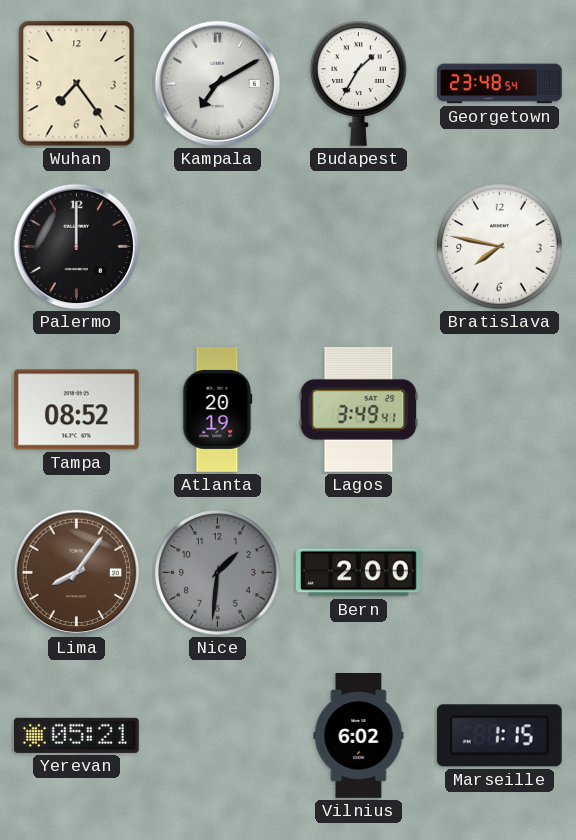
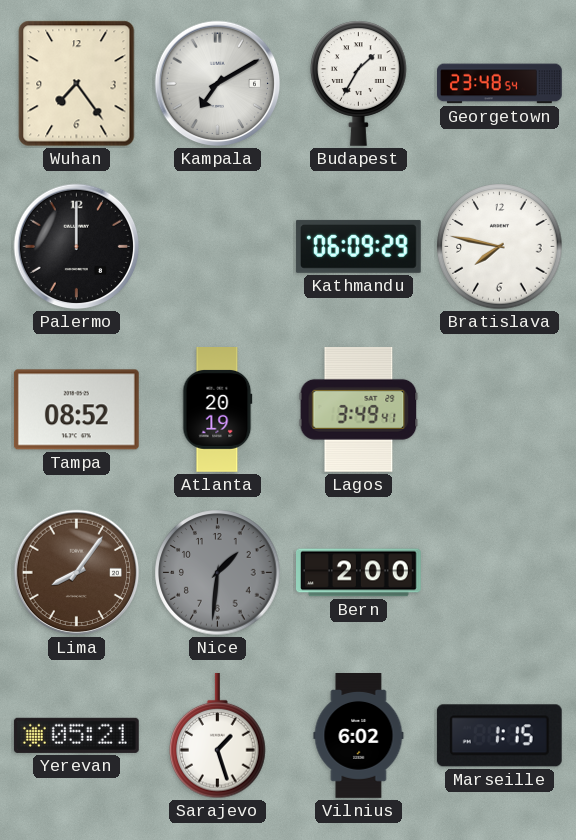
Kathmandu: none -> 06:09
Sarajevo: none -> 1:27
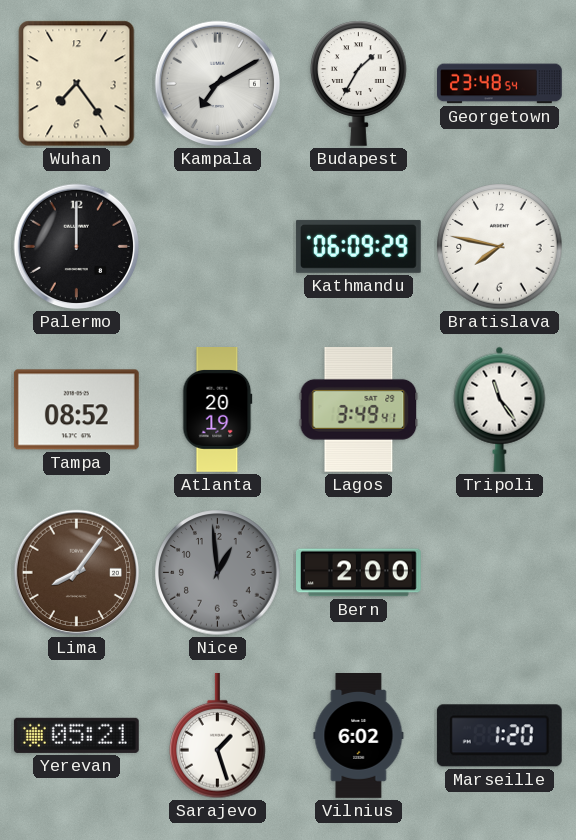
Tripoli: none -> 11:24
Nice: 1:31 -> 12:59
Marseille: 1:15 -> 1:20
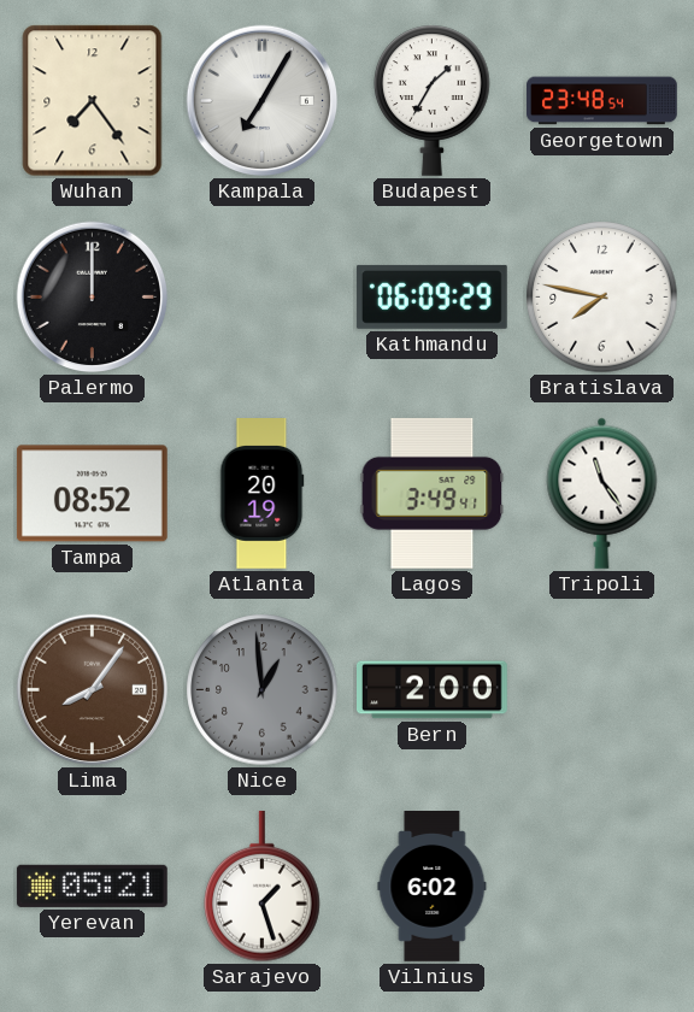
Kampala: 7:10 -> 7:05
Marseille: 1:20 -> none
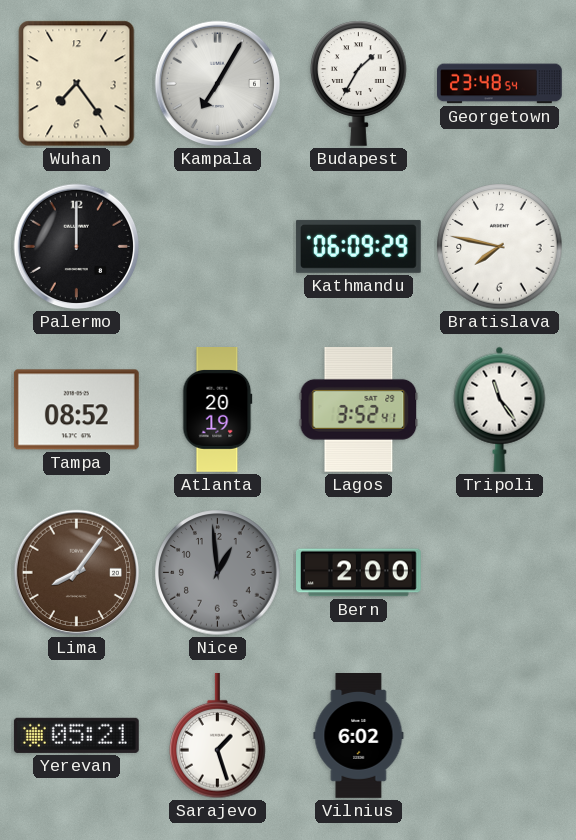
Lagos: 3:49 -> 3:52
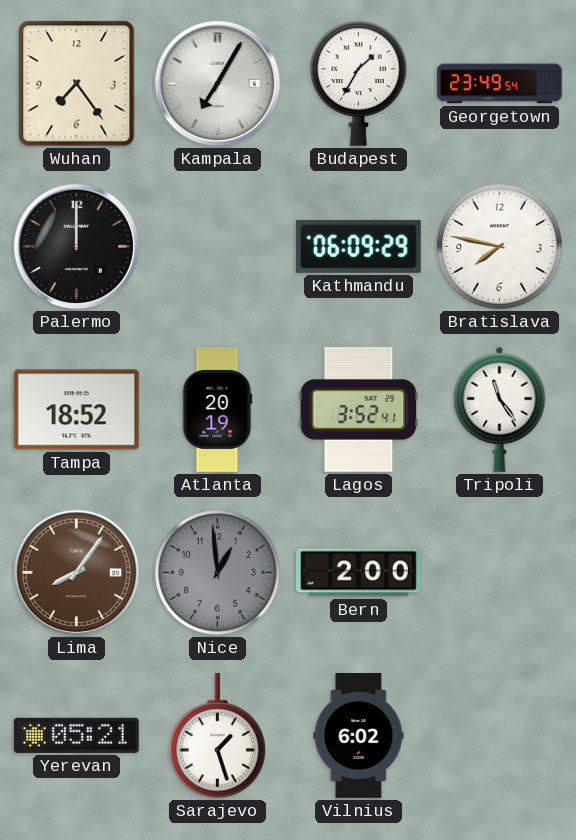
Georgetown: 23:48 -> 23:49
Tampa: 08:52 -> 18:52
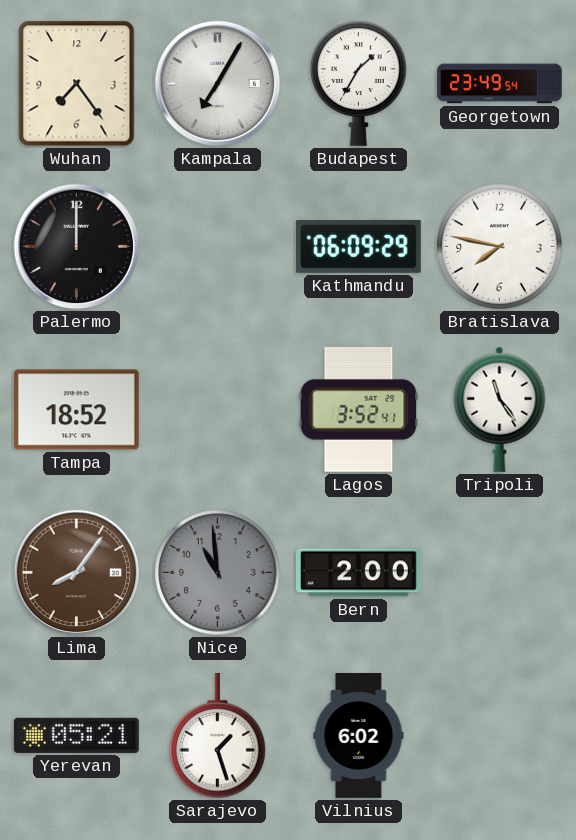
Atlanta: 20:19 -> none
Nice: 12:59 -> 10:59
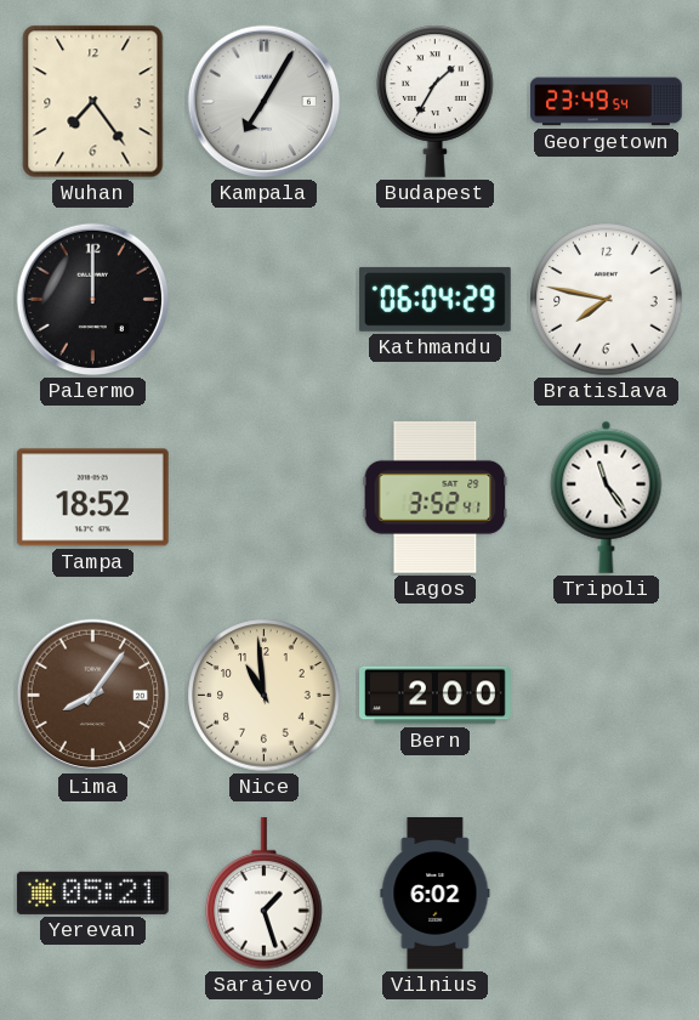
Kathmandu: 06:09 -> 06:04
Nice dial: grey -> cream
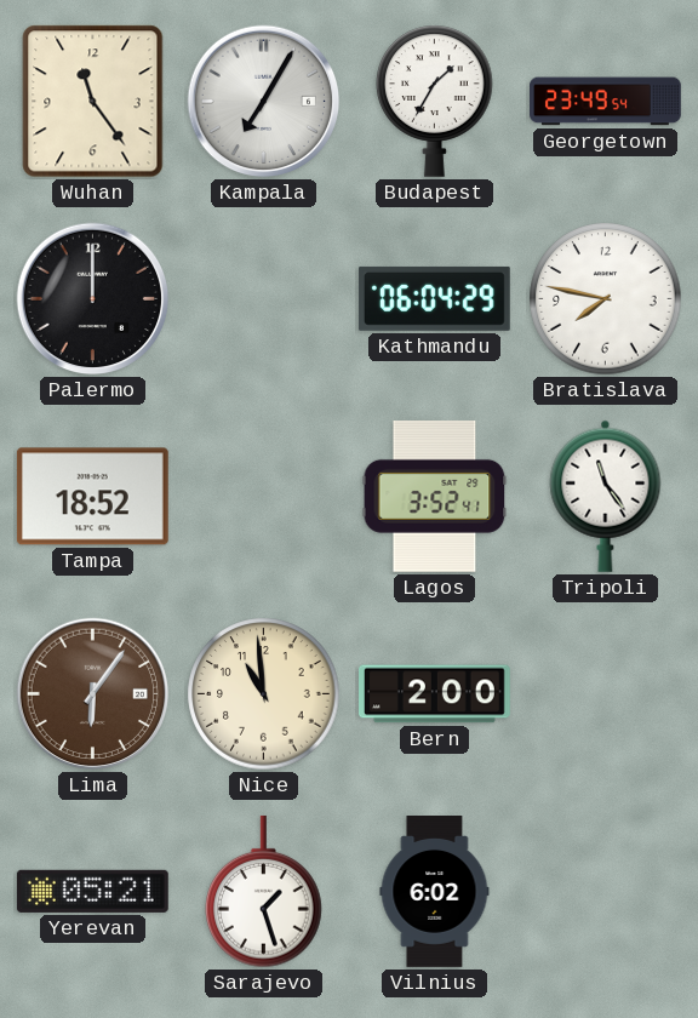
Wuhan: 7:24 -> 11:24
Lima: 8:06 -> 6:06
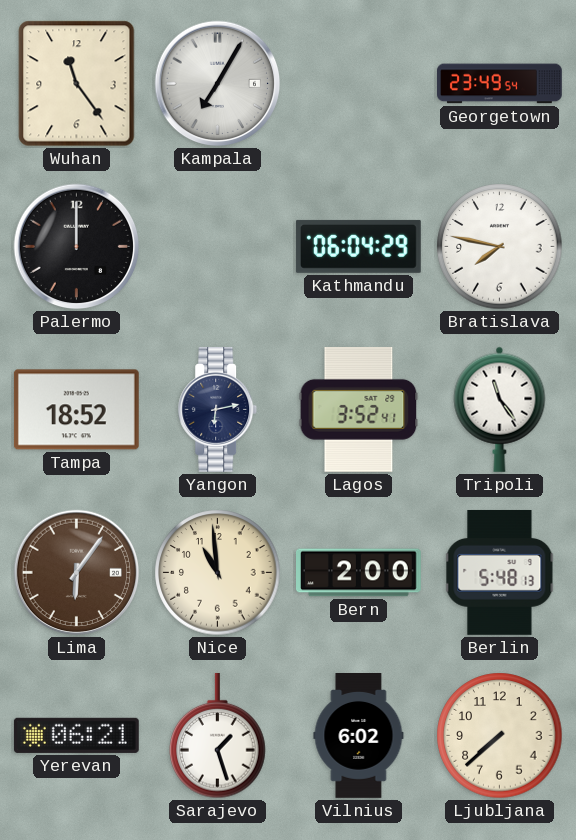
Budapest: 1:35 -> none
Yangon: none -> 6:13
Berlin: none -> 5:48
Yerevan: 05:21 -> 06:21
Ljubljana: none -> 7:38
